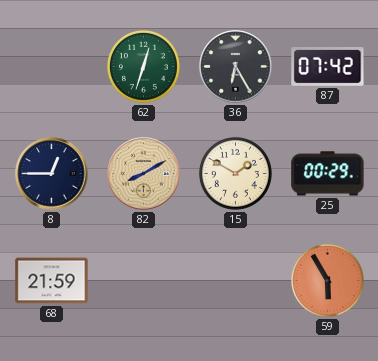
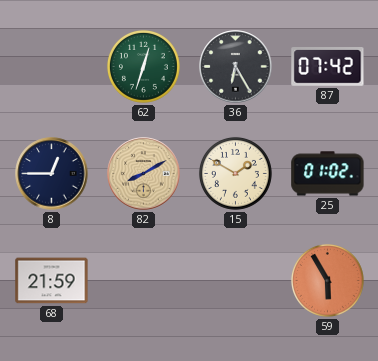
25: 00:29 -> 01:02
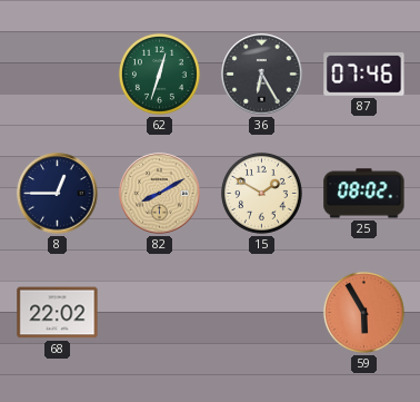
87: 07:42 -> 07:46
25: 01:02 -> 08:02
68: 21:59 -> 22:02
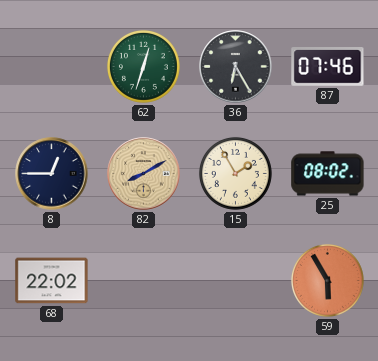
15: 1:50 -> 1:55
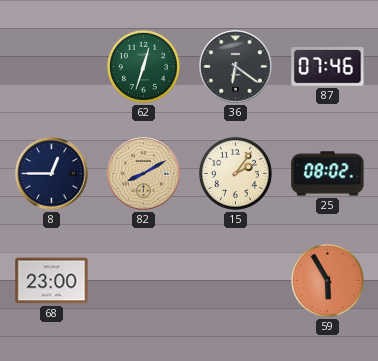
36: 6:25 -> 6:21
15: 1:55 -> 2:06
68: 22:02 -> 23:00
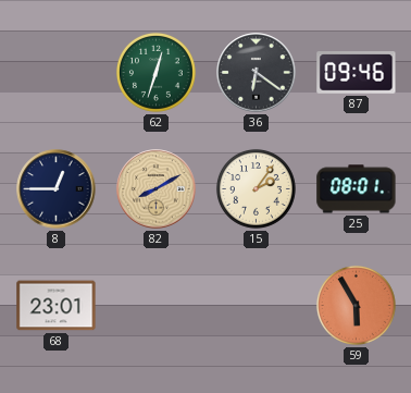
87: 07:46 -> 09:46
25: 08:02 -> 08:01
68: 23:00 -> 23:01
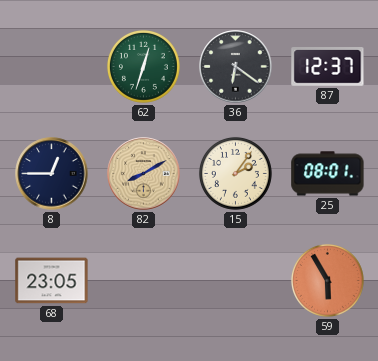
87: 09:46 -> 12:37
68: 23:01 -> 23:05
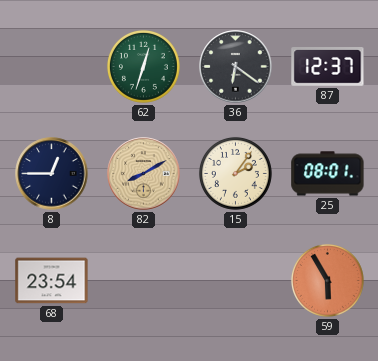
68: 23:05 -> 23:54
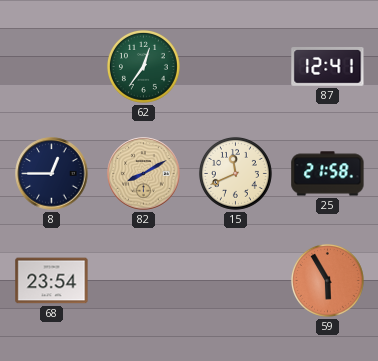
62: 12:33 -> 12:36
36: 6:21 -> none
87: 12:37 -> 12:41
15: 2:06 -> 11:41
25: 08:01 -> 21:58
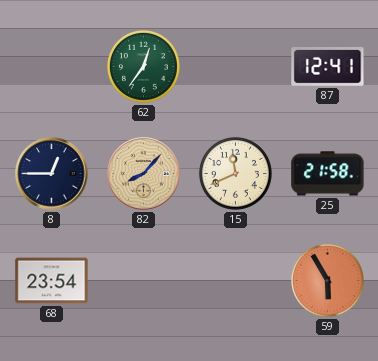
82: 8:10 -> 8:07
